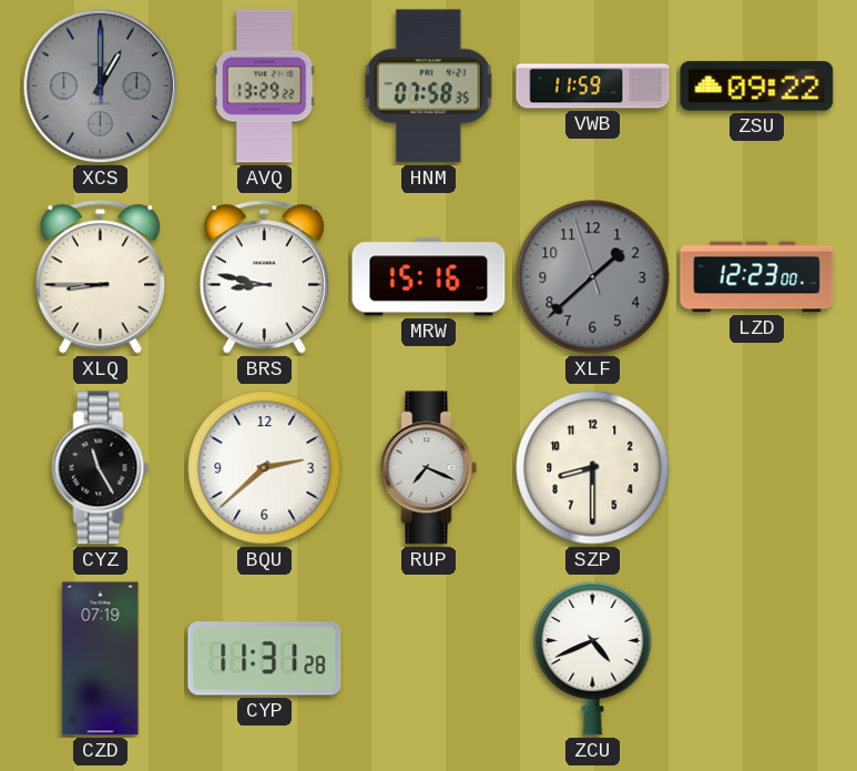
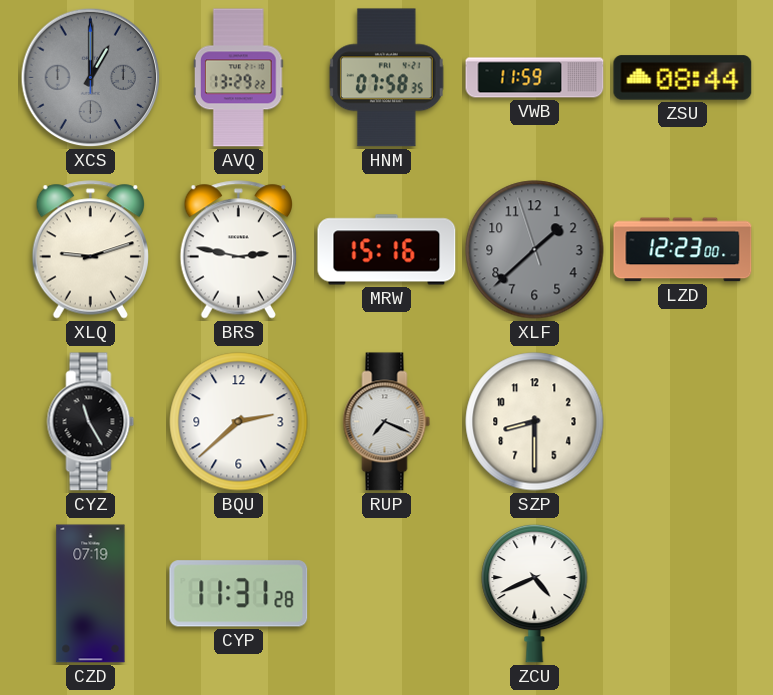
ZSU: 09:22 -> 08:44
XLQ: 8:45 -> 9:12
BRS: 8:47 -> 2:47
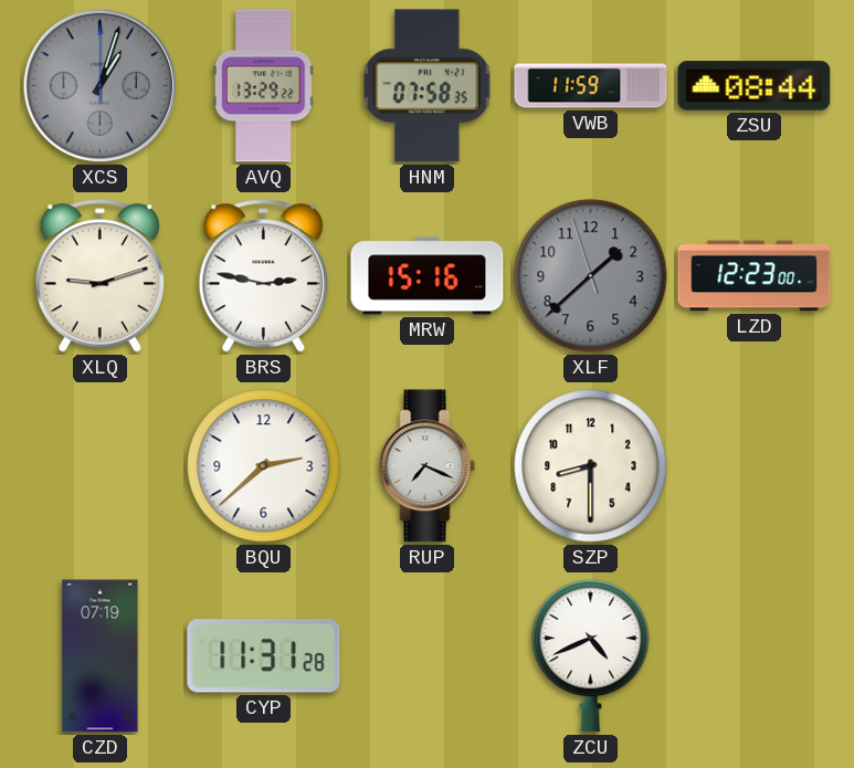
XCS: 1:00 -> 1:03
CYZ: 11:25 -> none
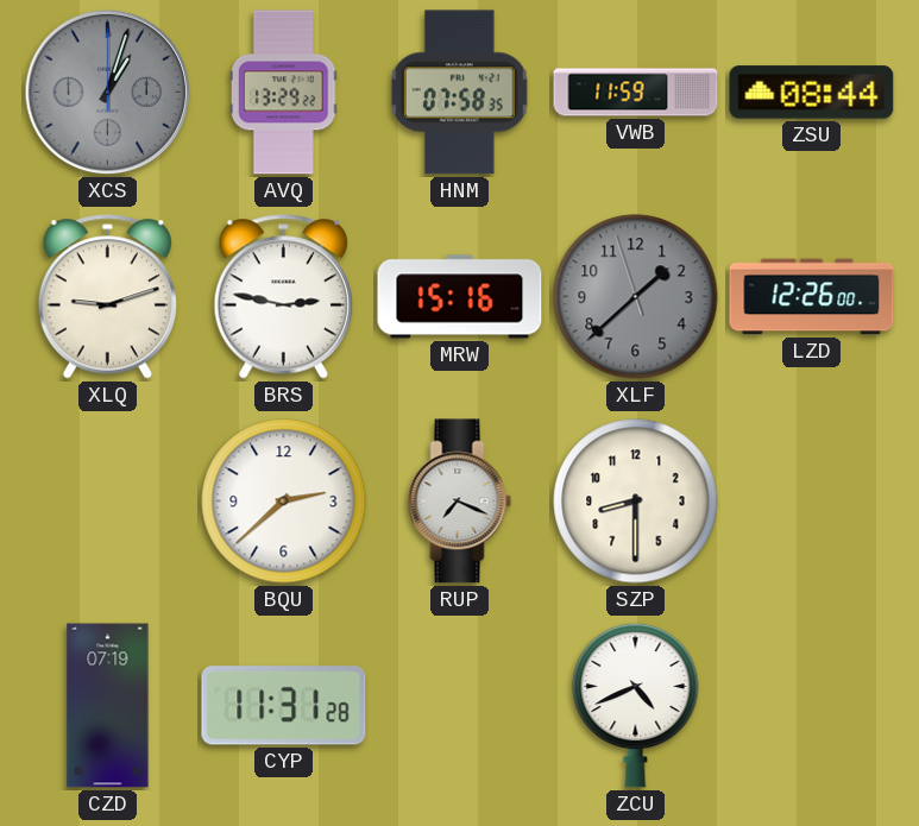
LZD: 12:23 -> 12:26
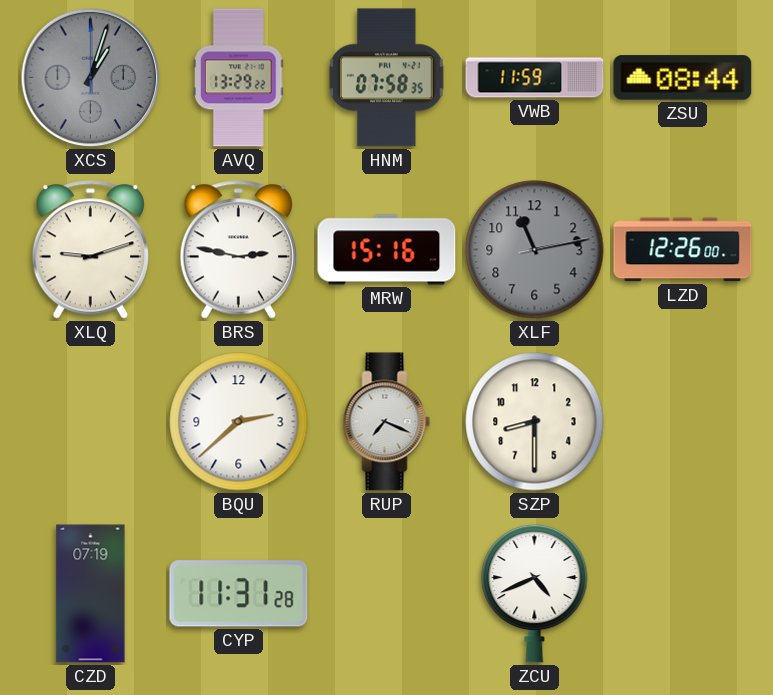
XLF: 1:37 -> 11:13
